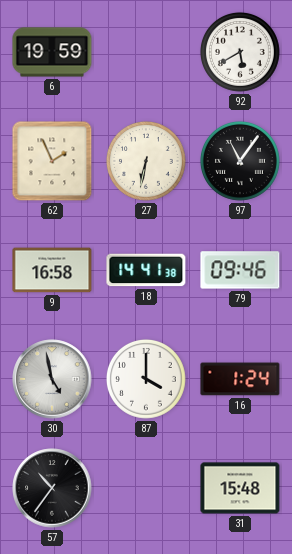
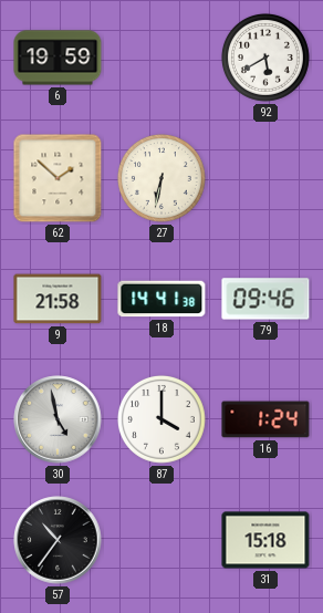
62: 1:56 -> 1:52
97: 11:06 -> none
9: 16:58 -> 21:58
31: 15:48 -> 15:18
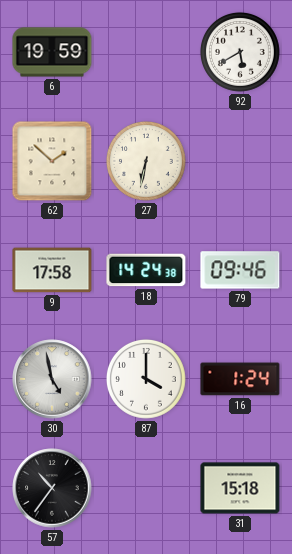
9: 21:58 -> 17:58
18: 14:41 -> 14:24
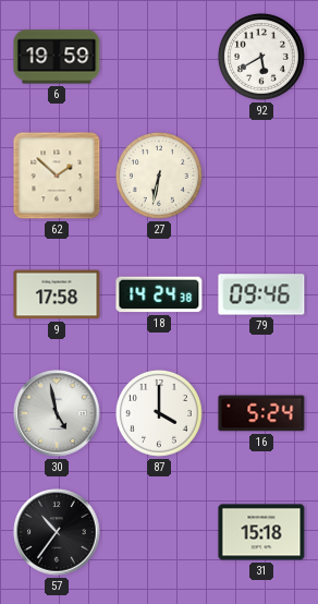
16: 1:24 -> 5:24
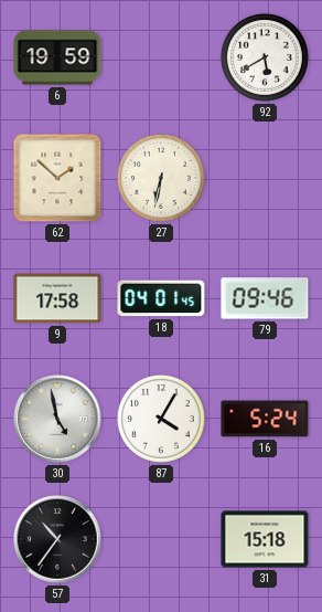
18: 14:24 -> 04:01
87: 4:00 -> 4:05
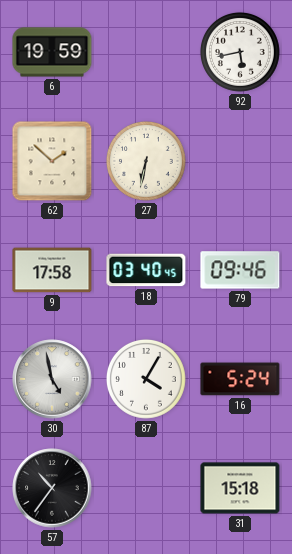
92: 5:40 -> 5:43
18: 04:01 -> 03:40
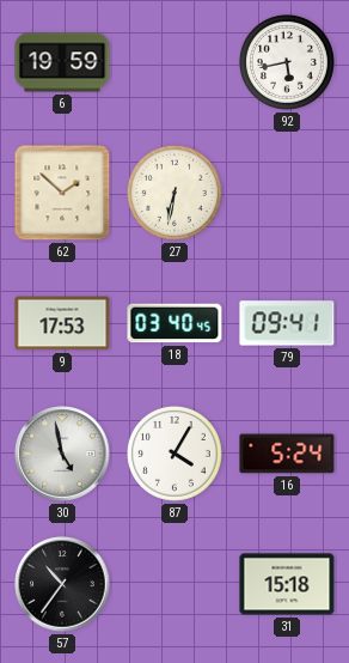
9: 17:58 -> 17:53
79: 09:46 -> 09:41
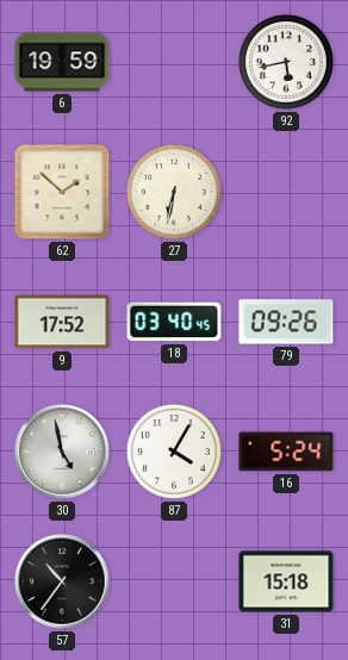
9: 17:53 -> 17:52
79: 09:41 -> 09:26
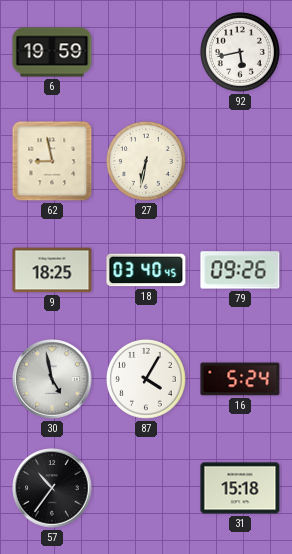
62: 1:52 -> 8:58
9: 17:52 -> 18:25
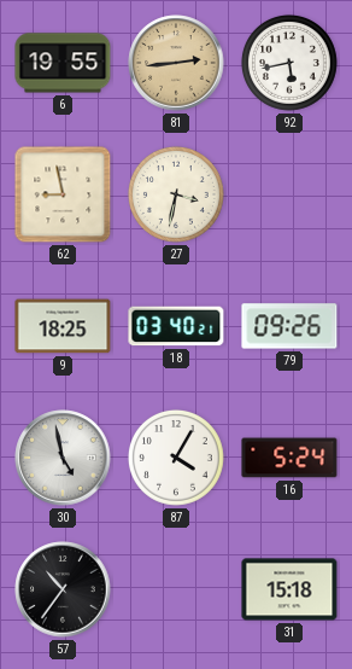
6: 19:59 -> 19:55
81: none -> 2:44
27: 6:32 -> 3:32
18: 03:40:45 -> 03:40:21
